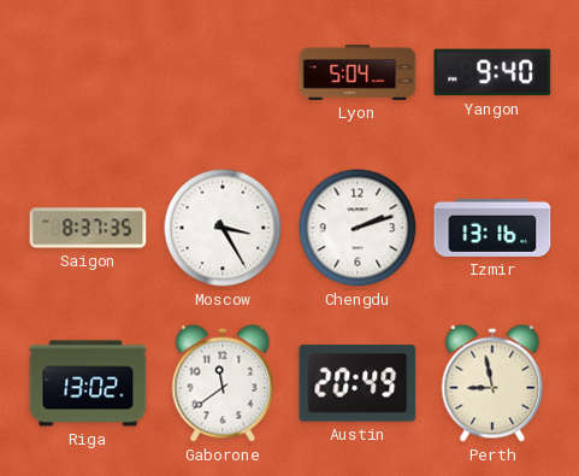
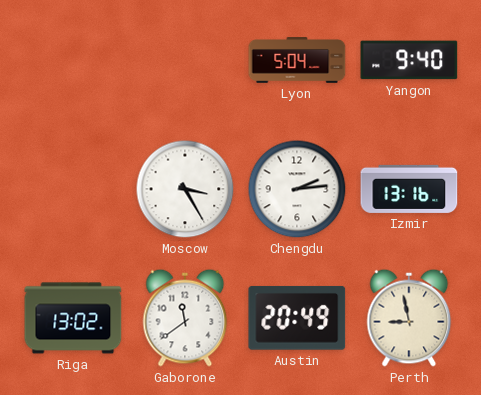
Saigon: 8:37 -> none
Chengdu: 2:12 -> 2:14
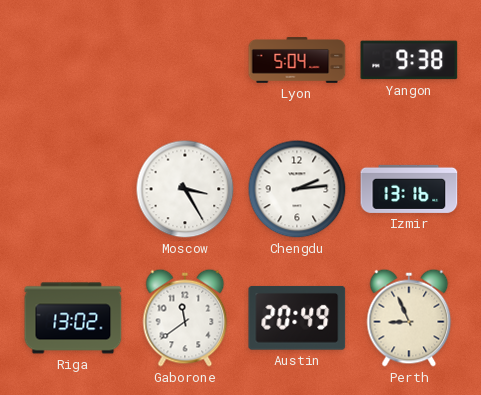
Yangon: 9:40 -> 9:38
Perth: 8:58 -> 8:56
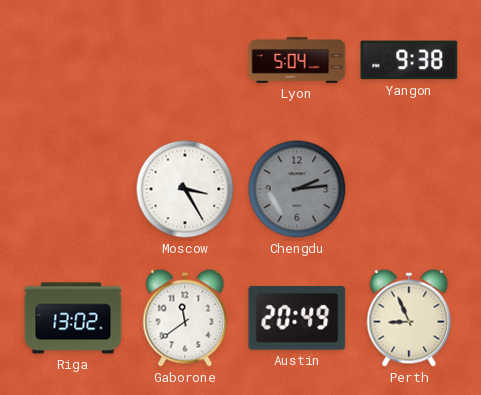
Chengdu dial: white -> grey
Izmir: 13:16 -> none
